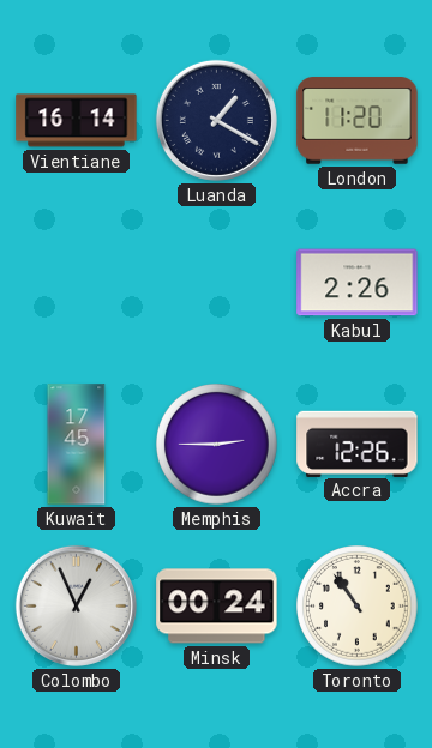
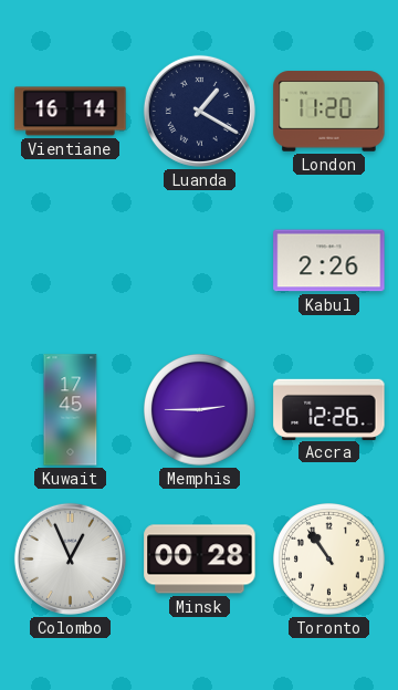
Minsk: 00:24 -> 00:28
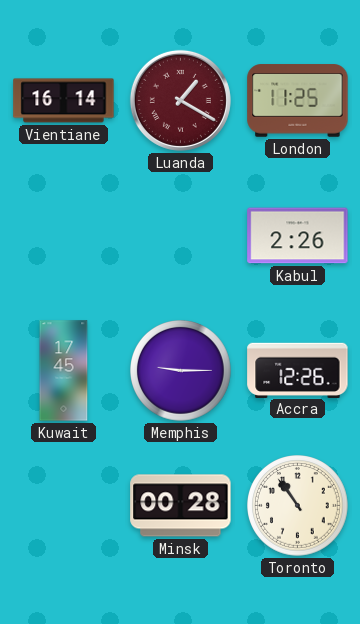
Luanda dial: navy -> burgundy
London: 11:20 -> 11:25
Memphis: 2:45 -> 9:15
Colombo: 12:56 -> none
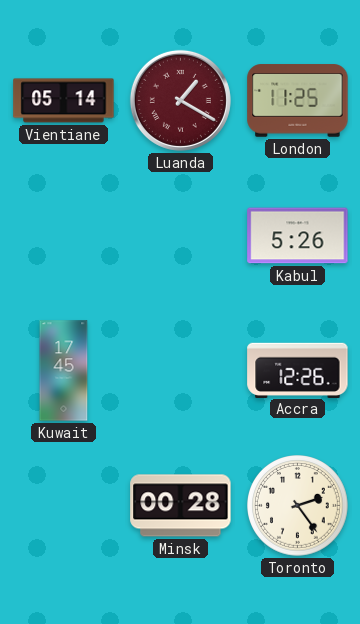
Vientiane: 16:14 -> 05:14
Kabul: 2:26 -> 5:26
Memphis: 9:15 -> none
Toronto: 10:54 -> 2:24
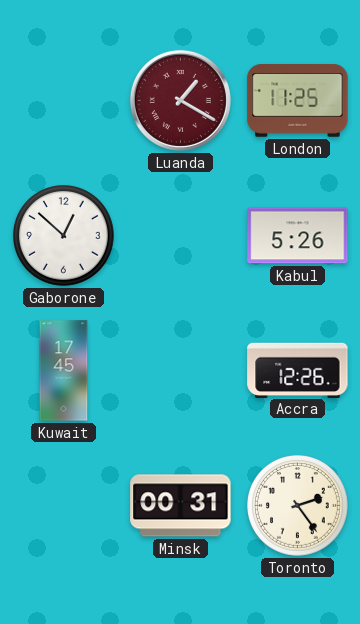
Vientiane: 05:14 -> none
Gaborone: none -> 12:52
Minsk: 00:28 -> 00:31
